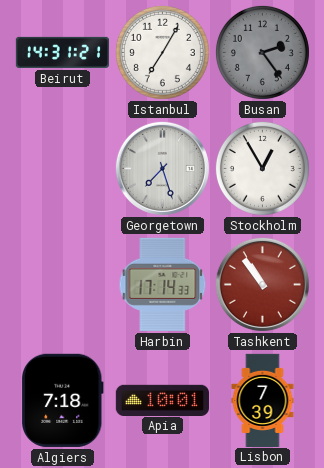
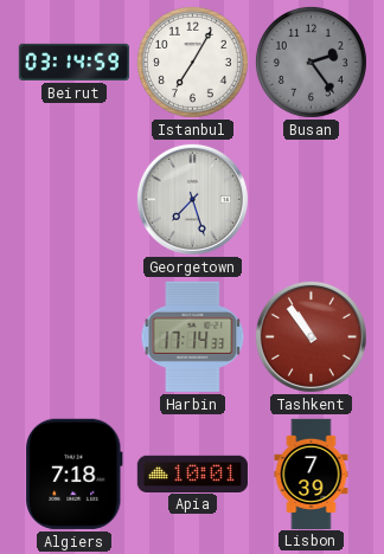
Beirut: 14:31 -> 03:14
Stockholm: 12:55 -> none
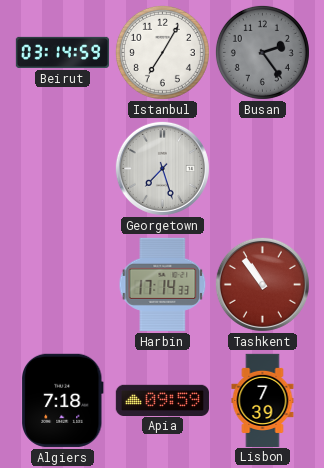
Apia: 10:01 -> 09:59
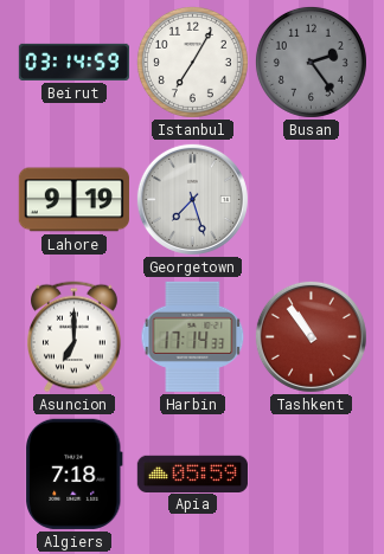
Lahore: none -> 9:19
Asuncion: none -> 7:00
Apia: 09:59 -> 05:59
Lisbon: 7:39 -> none
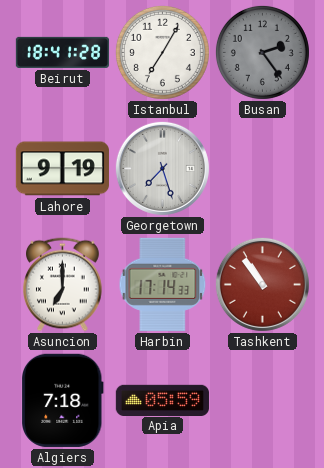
Beirut: 03:14 -> 18:41
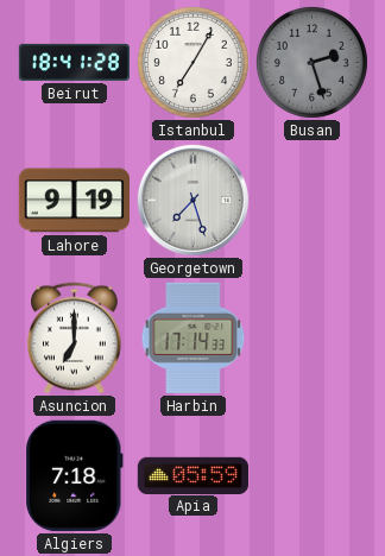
Busan: 2:24 -> 2:27
Tashkent: 10:54 -> none
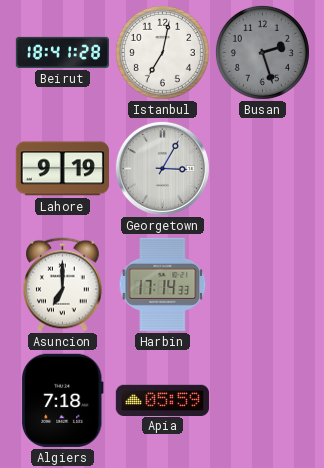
Istanbul: 7:05 -> 7:02
Georgetown: 7:27 -> 3:05
